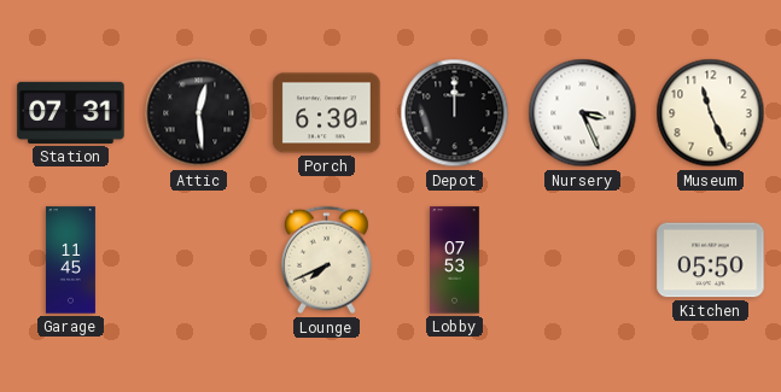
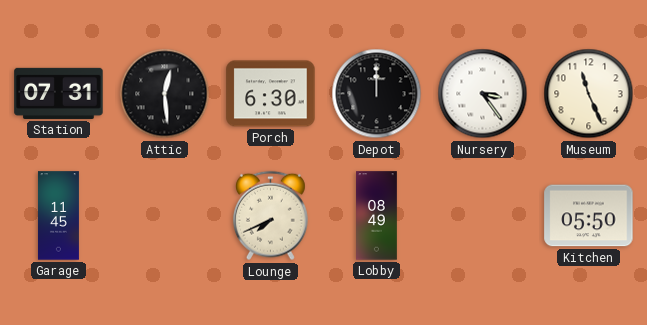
Nursery: 3:26 -> 3:24
Lobby: 07:53 -> 08:49
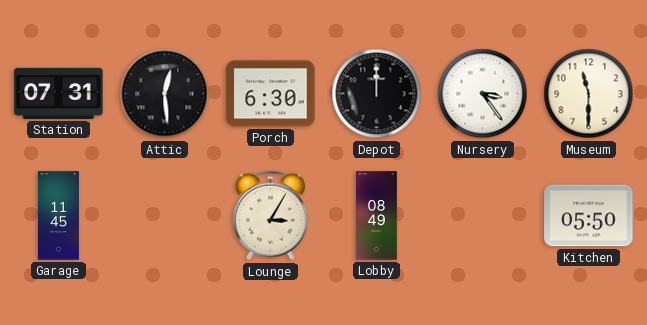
Museum: 11:26 -> 11:30
Lounge: 7:41 -> 3:05
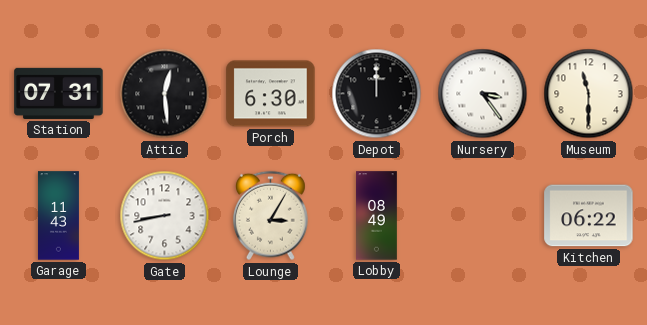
Garage: 11:45 -> 11:43
Gate: none -> 8:43
Kitchen: 05:50 -> 06:22
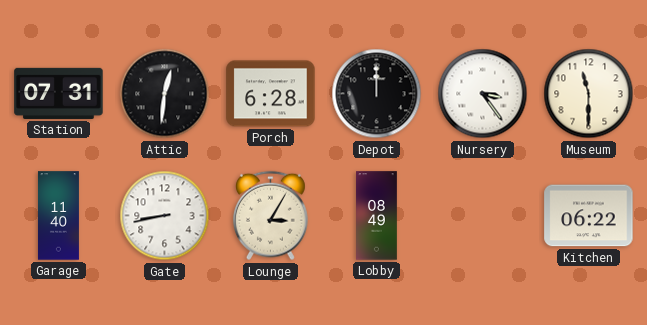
Attic: 12:29 -> 12:31
Porch: 6:30 -> 6:28
Garage: 11:43 -> 11:40
